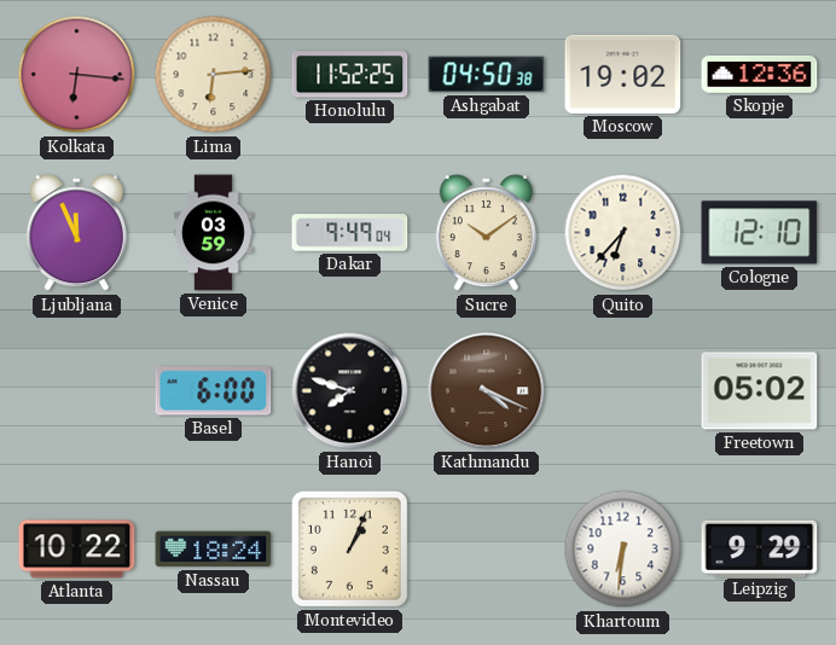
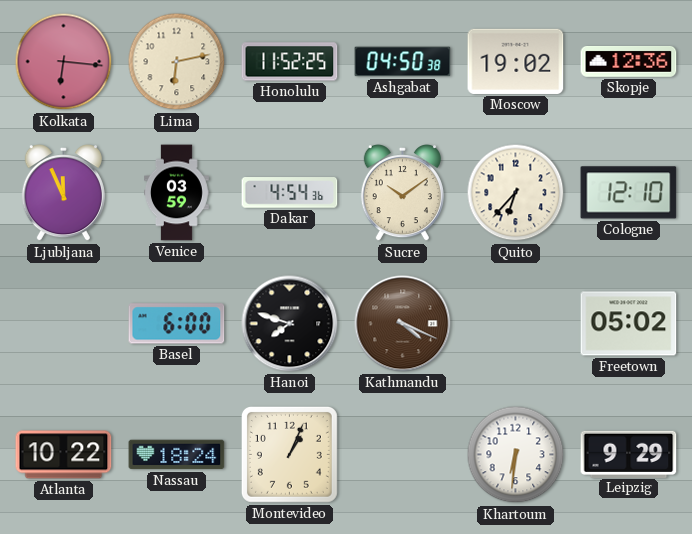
Lima: 6:14 -> 6:13
Dakar: 9:49 -> 4:54
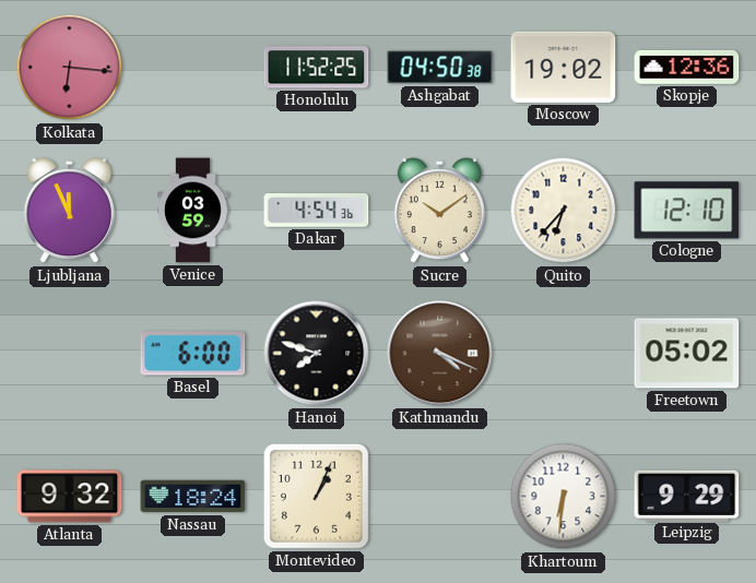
Lima: 6:13 -> none
Atlanta: 10:22 -> 9:32
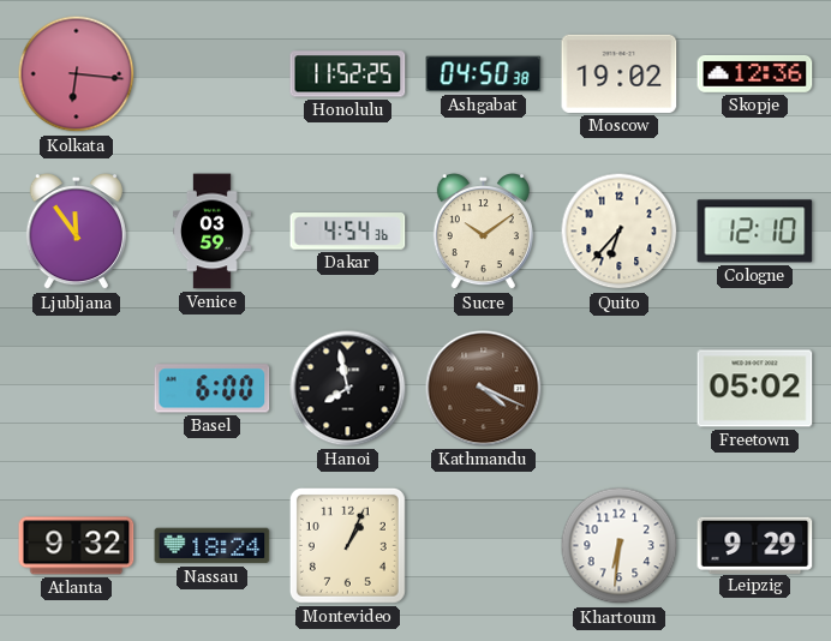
Ljubljana: 11:56 -> 11:54
Hanoi: 7:48 -> 7:58
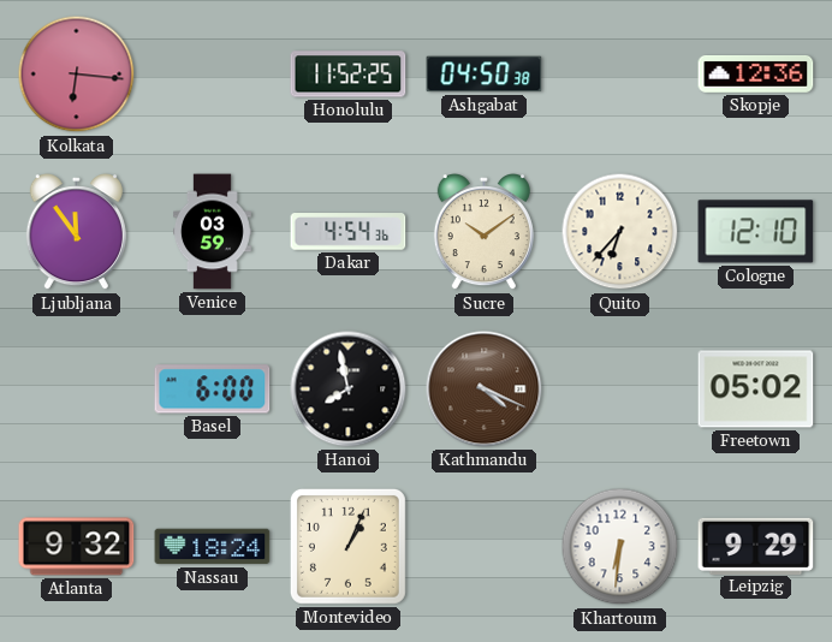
Moscow: 19:02 -> none
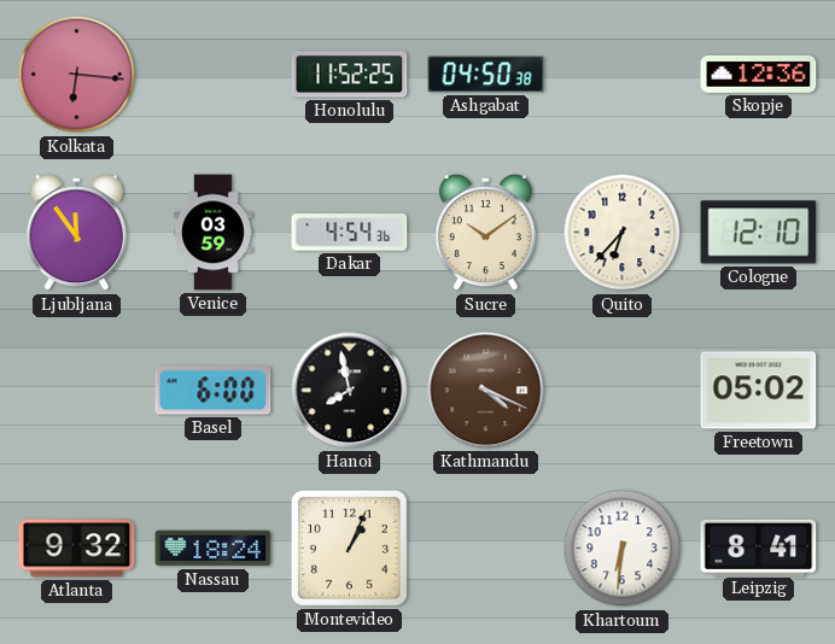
Leipzig: 9:29 -> 8:41
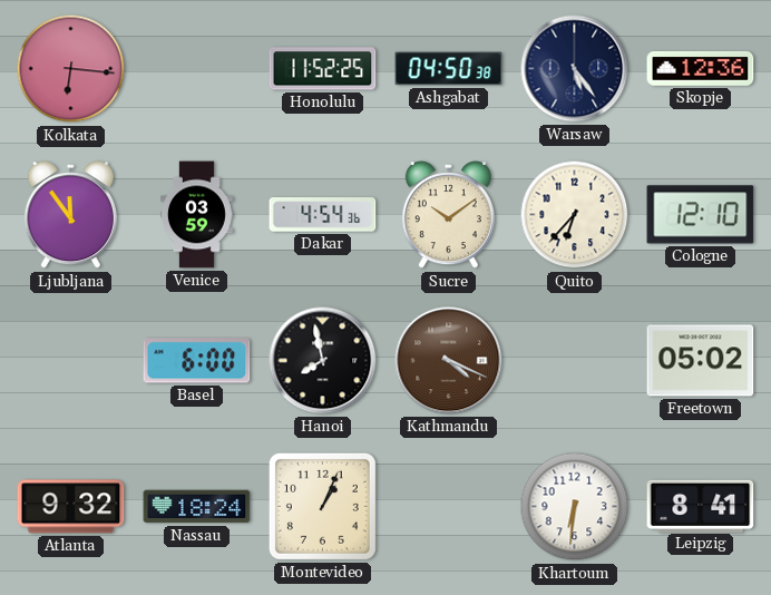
Warsaw: none -> 5:24
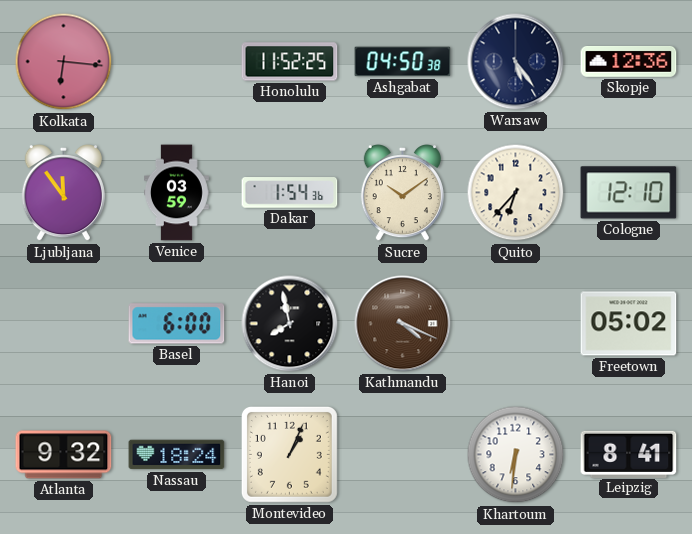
Dakar: 4:54 -> 1:54
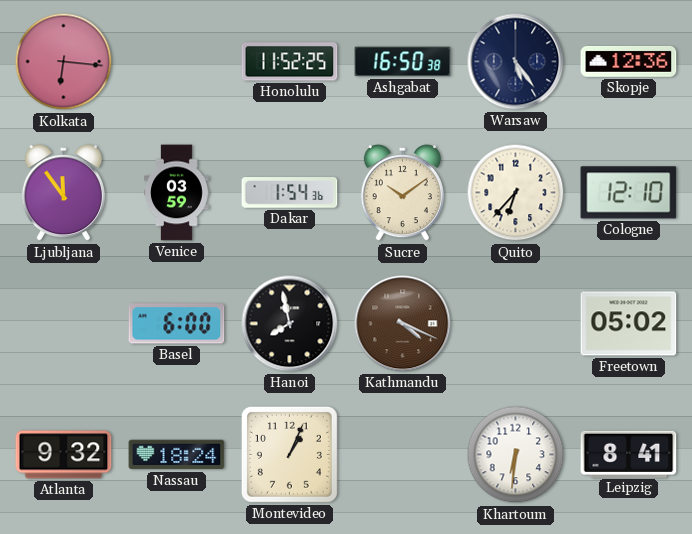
Ashgabat: 04:50 -> 16:50
